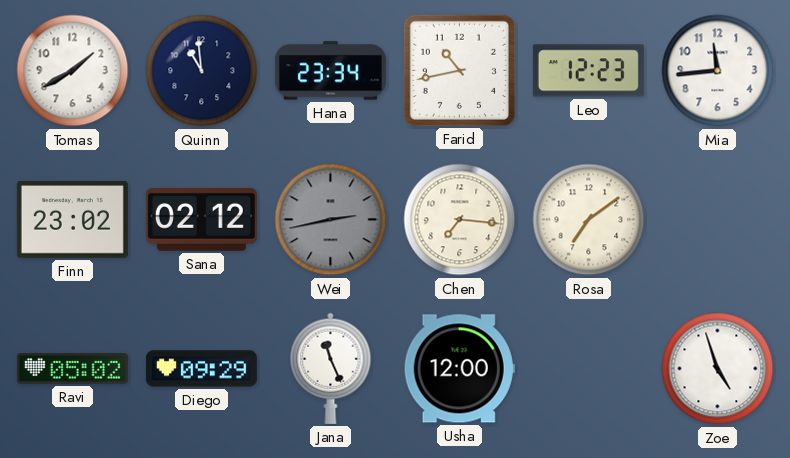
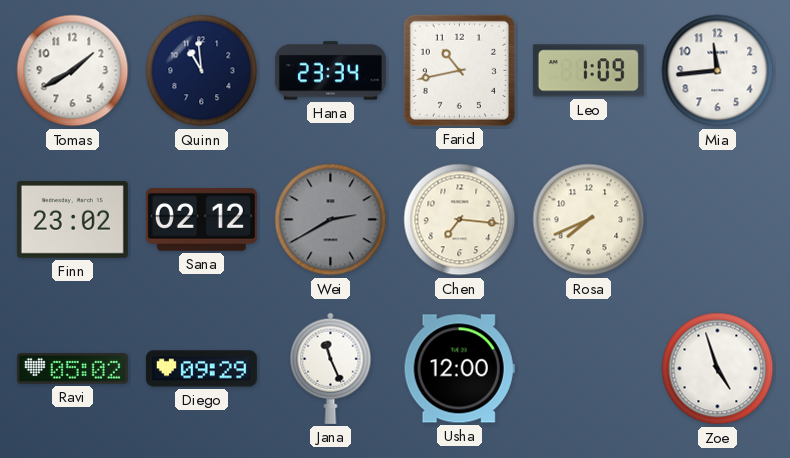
Leo: 12:23 -> 1:09
Wei: 2:43 -> 2:40
Rosa: 7:09 -> 7:41
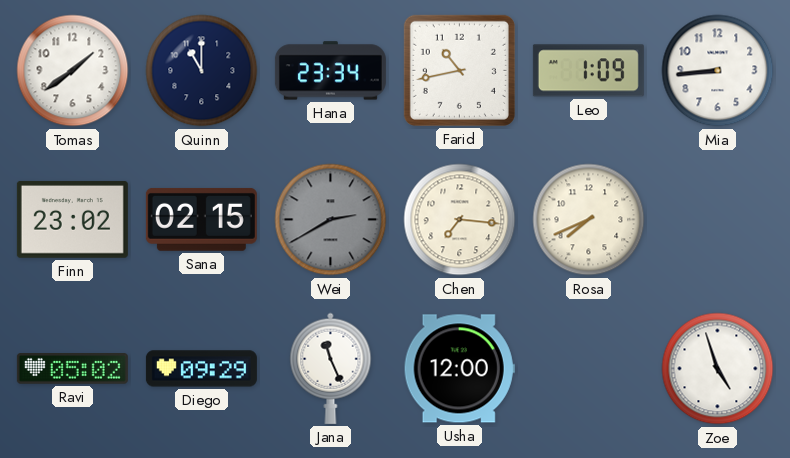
Tomas: 1:40 -> 1:39
Quinn: 10:59 -> 11:00
Mia: 11:44 -> 8:44
Sana: 02:12 -> 02:15
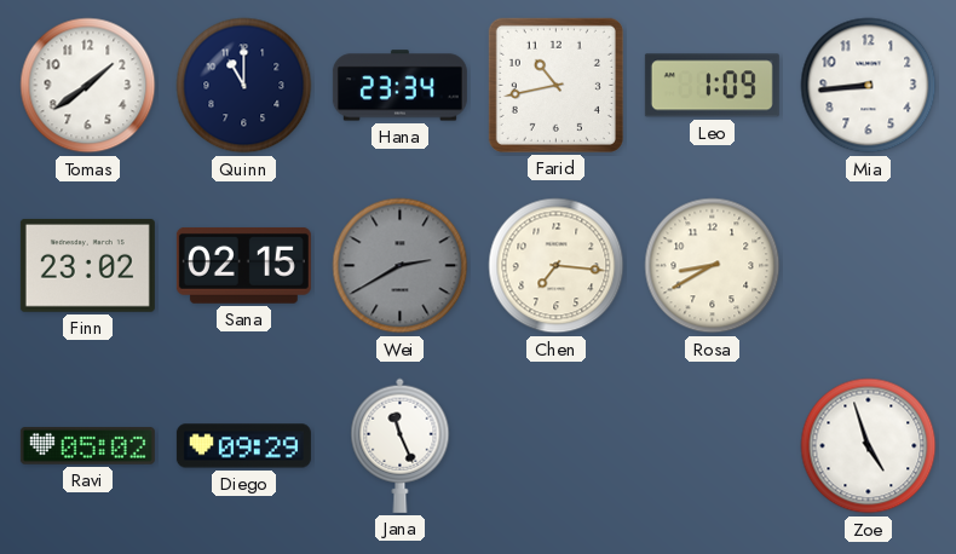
Rosa: 7:41 -> 8:40
Usha: 12:00 -> none
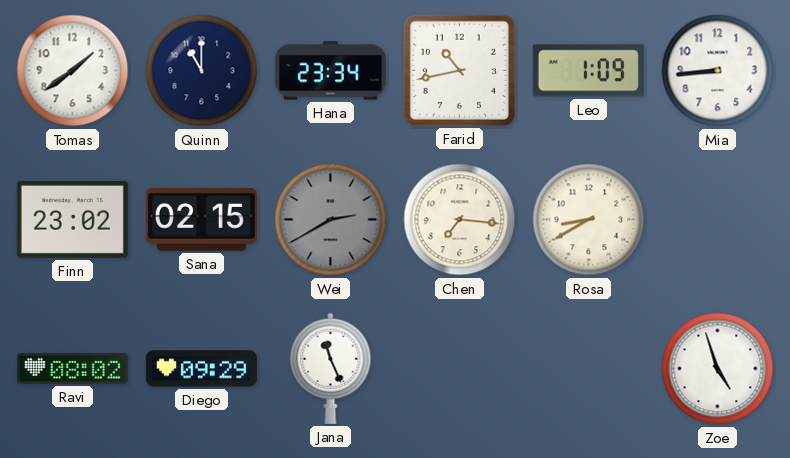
Ravi: 05:02 -> 08:02
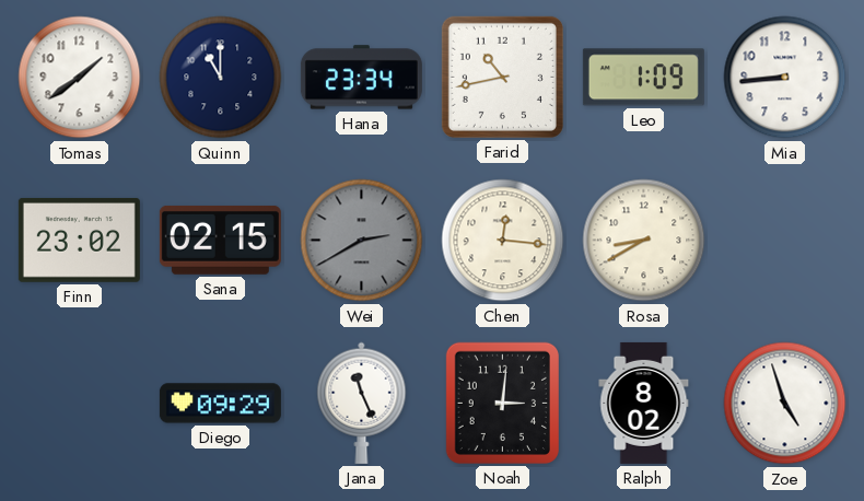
Chen: 7:16 -> 12:16
Ravi: 08:02 -> none
Noah: none -> 3:01
Ralph: none -> 8:02
